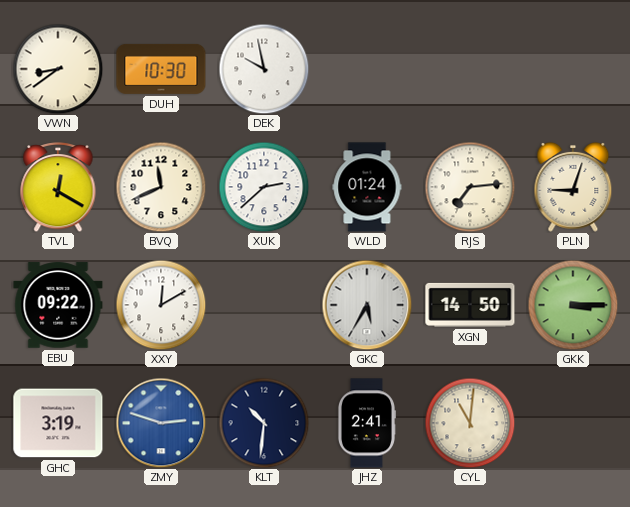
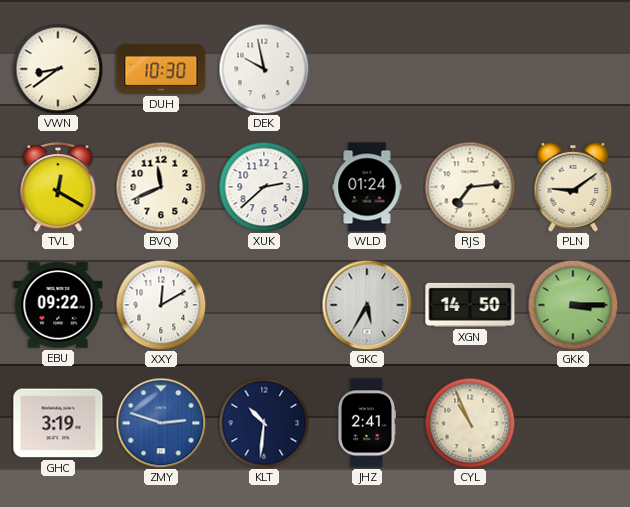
PLN: 9:03 -> 9:09
CYL: 11:01 -> 10:56
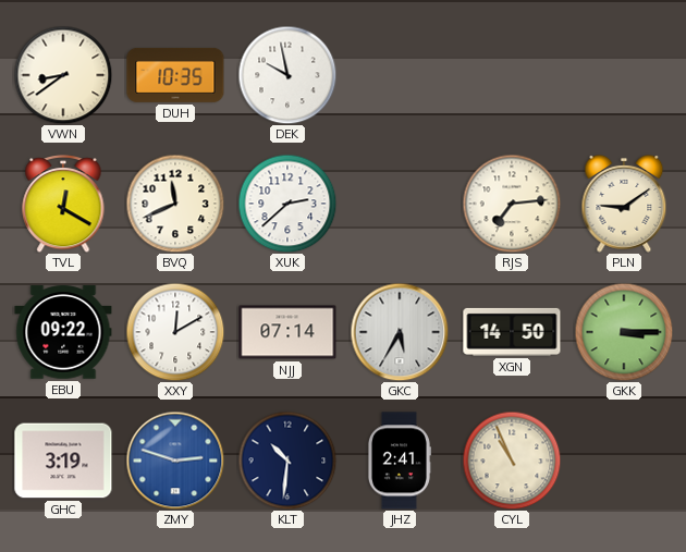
DUH: 10:30 -> 10:35
WLD: 01:24 -> none
NJJ: none -> 07:14
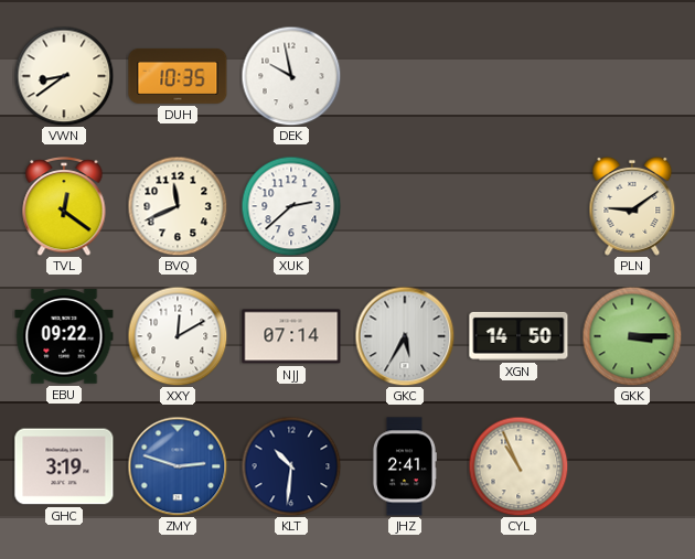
TVL: 12:20 -> 12:21
RJS: 7:14 -> none
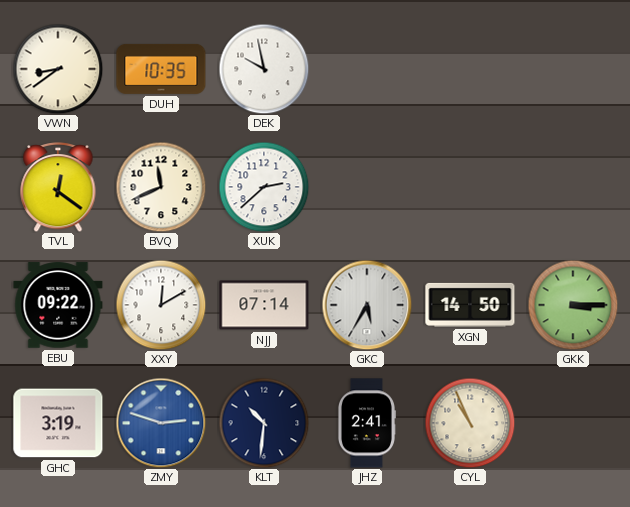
PLN: 9:09 -> none
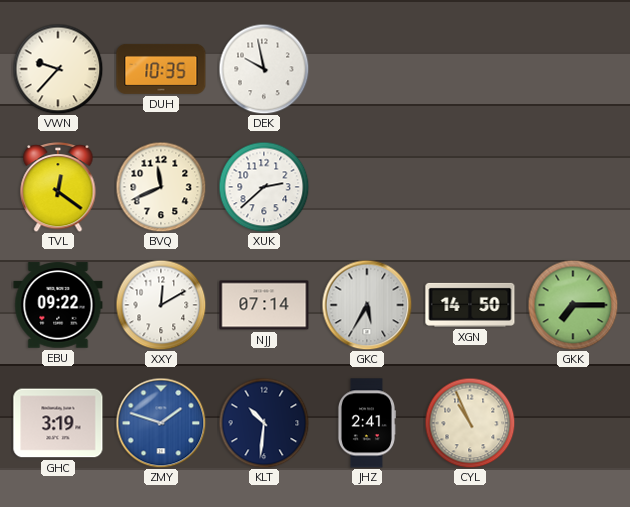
VWN: 8:39 -> 9:37
GKK: 3:15 -> 7:15
ZMY: 2:48 -> 1:48
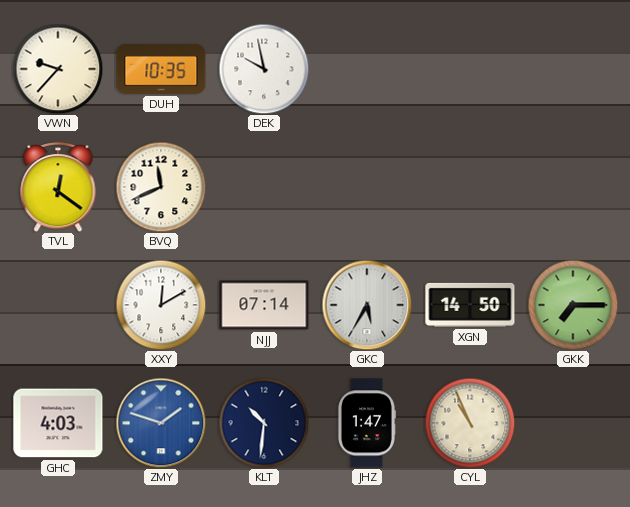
XUK: 2:38 -> none
EBU: 09:22 -> none
GHC: 3:19 -> 4:03
JHZ: 2:41 -> 1:47
